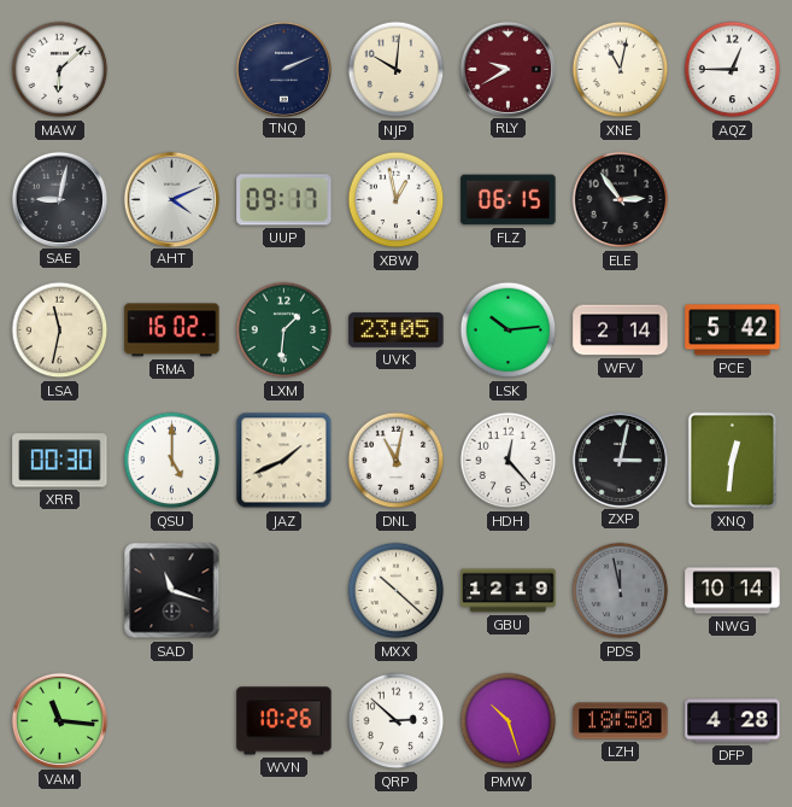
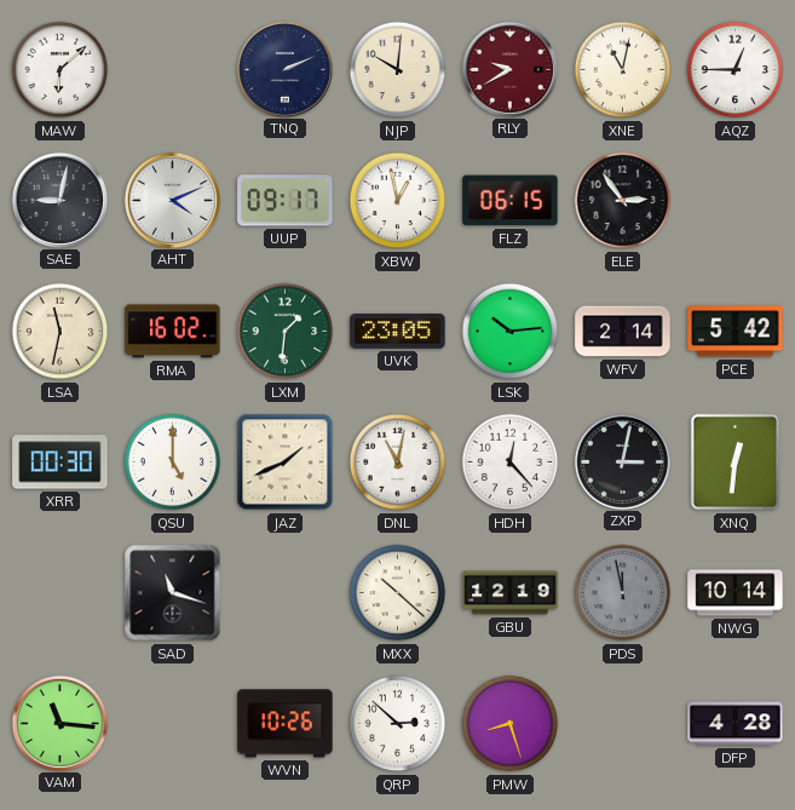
PMW: 10:27 -> 8:27
LZH: 18:50 -> none
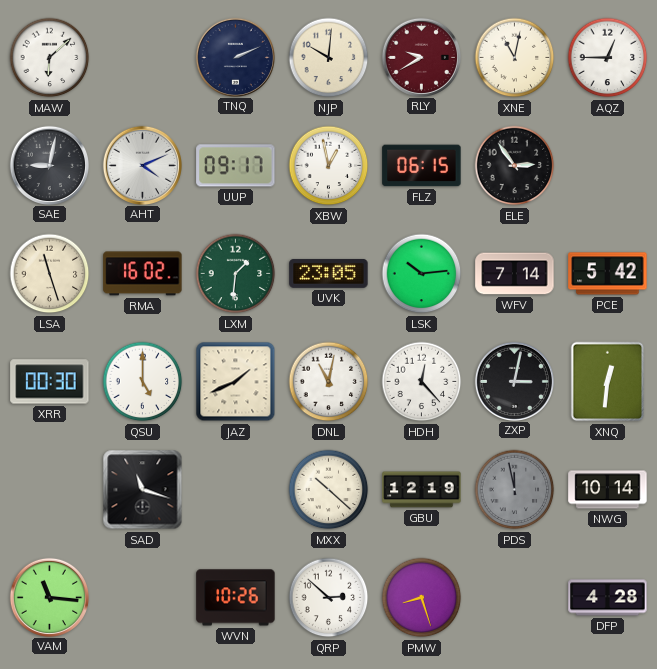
LSA: 11:32 -> 11:27
WFV: 2:14 -> 7:14
